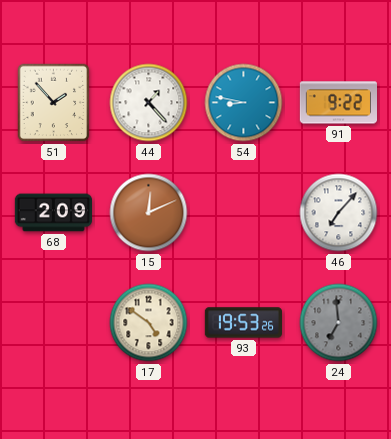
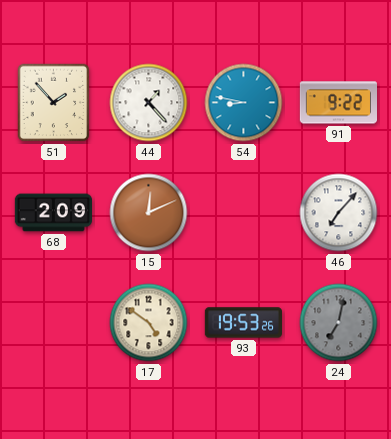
24: 6:59 -> 7:02
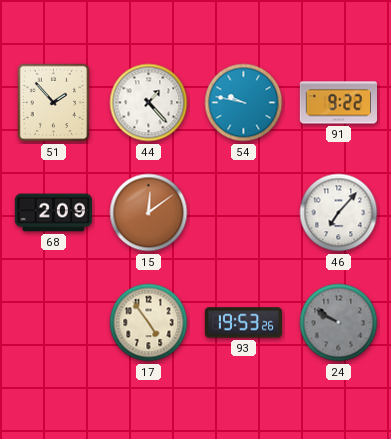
54: 8:47 -> 9:47
15: 12:11 -> 12:09
17: 4:51 -> 4:54
24: 7:02 -> 9:50
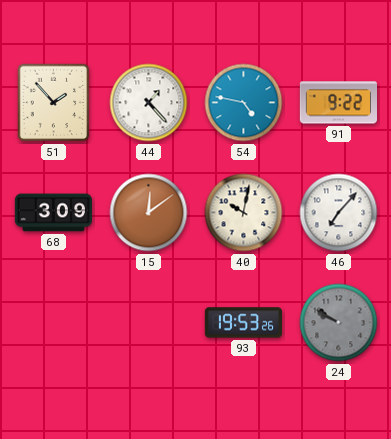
54: 9:47 -> 4:47
68: 2:09 -> 3:09
40: none -> 10:02
17: 4:54 -> none
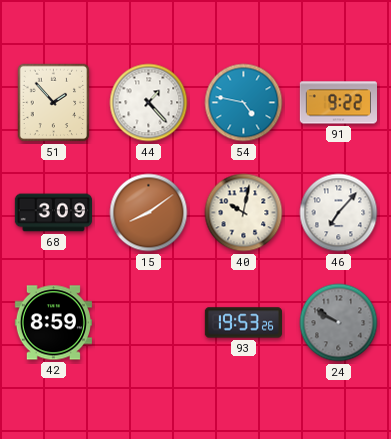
15: 12:09 -> 8:09
42: none -> 8:59
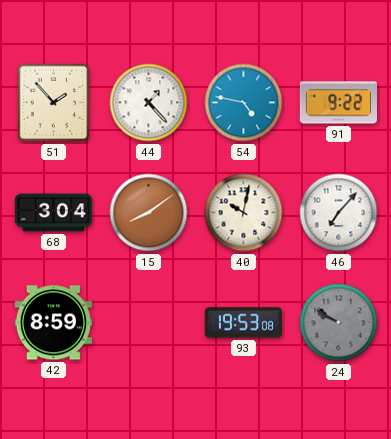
68: 3:09 -> 3:04
93: 19:53:26 -> 19:53:08
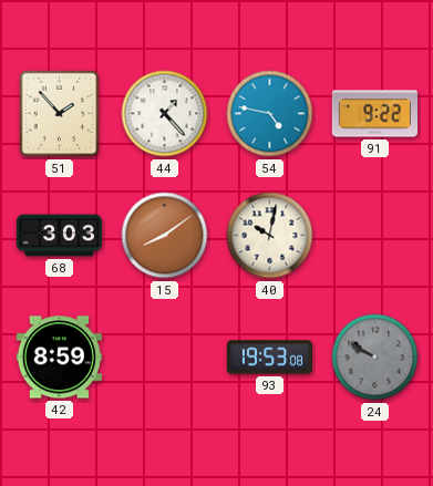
68: 3:04 -> 3:03
46: 7:07 -> none
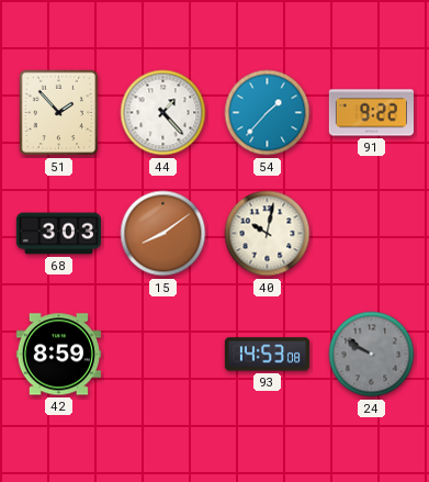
54: 4:47 -> 1:37
93: 19:53 -> 14:53
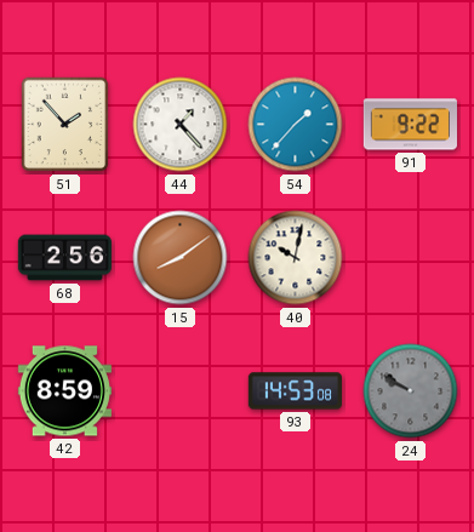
68: 3:03 -> 2:56
